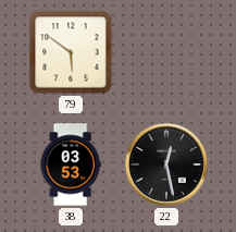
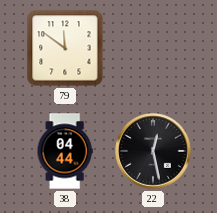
79: 5:51 -> 11:51
38: 03:53 -> 04:44
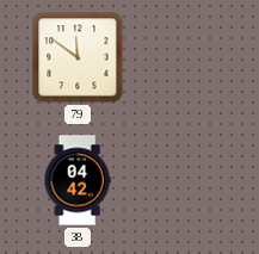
38: 04:44 -> 04:42
22: 12:28 -> none
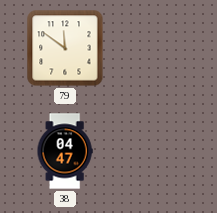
38: 04:42 -> 04:47
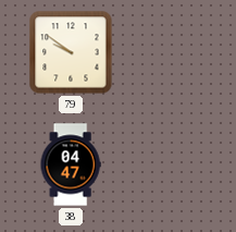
79: 11:51 -> 9:51
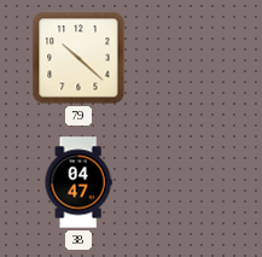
79: 9:51 -> 10:22
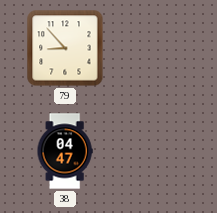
79: 10:22 -> 8:53
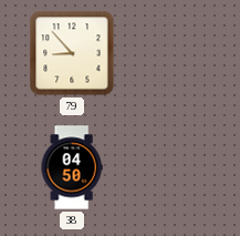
38: 04:47 -> 04:50
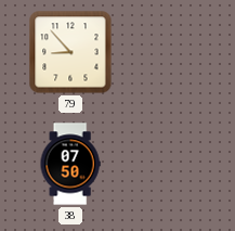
38: 04:50 -> 07:50
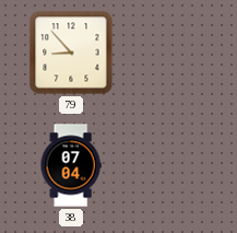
38: 07:50 -> 07:04
